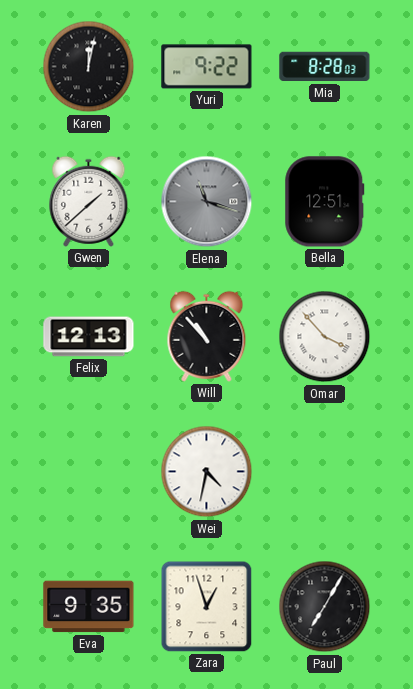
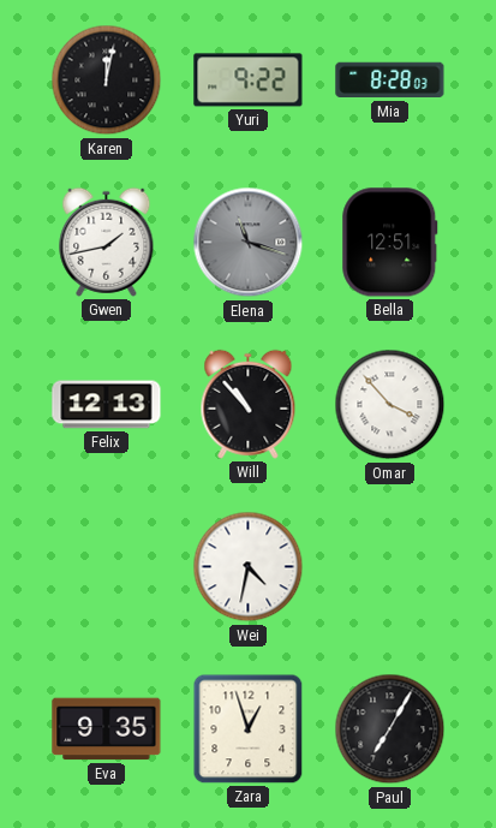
Gwen: 1:38 -> 1:43
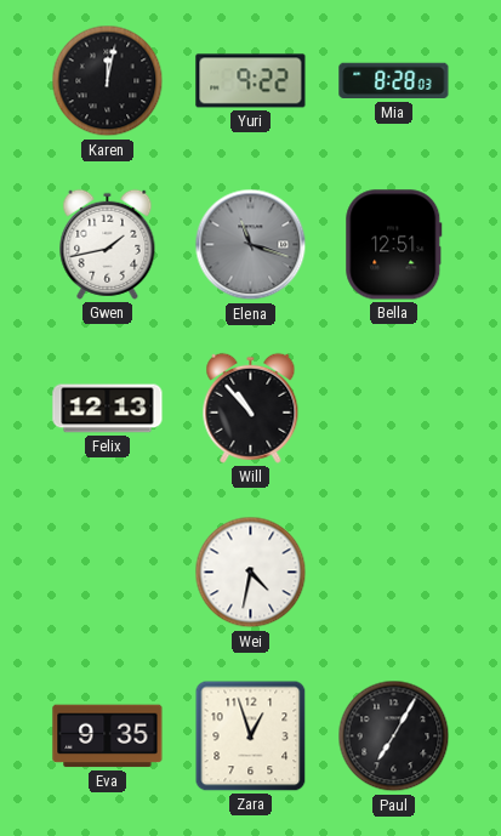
Omar: 3:53 -> none
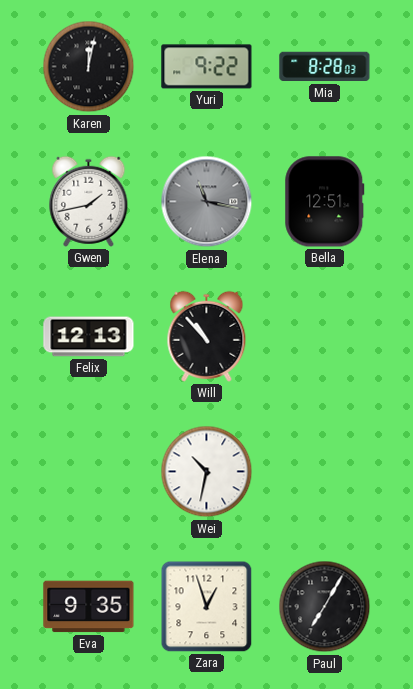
Elena: 11:18 -> 11:17
Wei: 4:32 -> 10:32
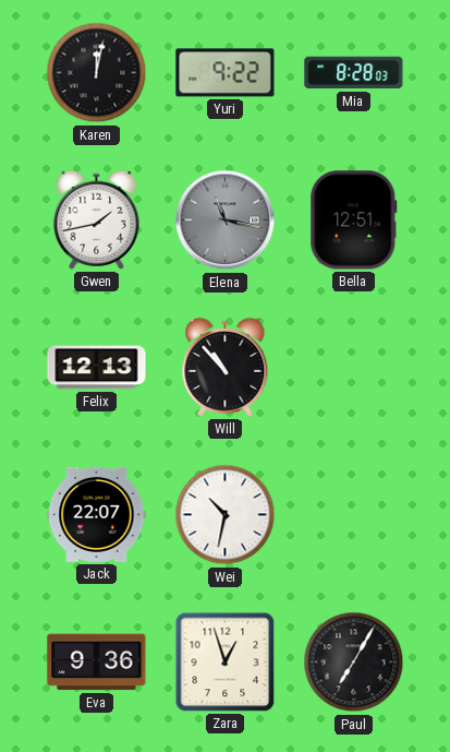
Jack: none -> 22:07
Eva: 9:35 -> 9:36
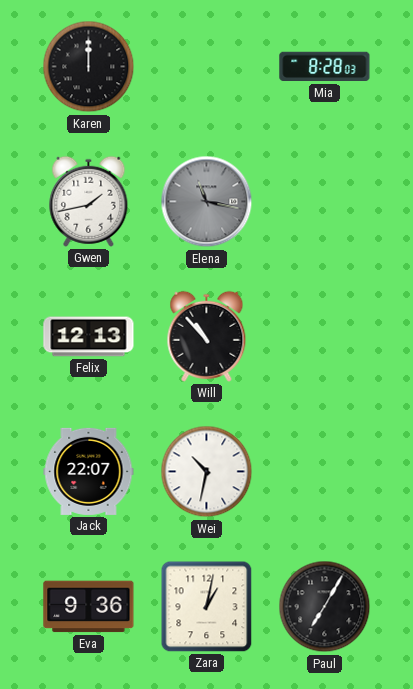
Karen: 12:02 -> 12:00
Yuri: 9:22 -> none
Bella: 12:51 -> none
Zara: 12:57 -> 1:02
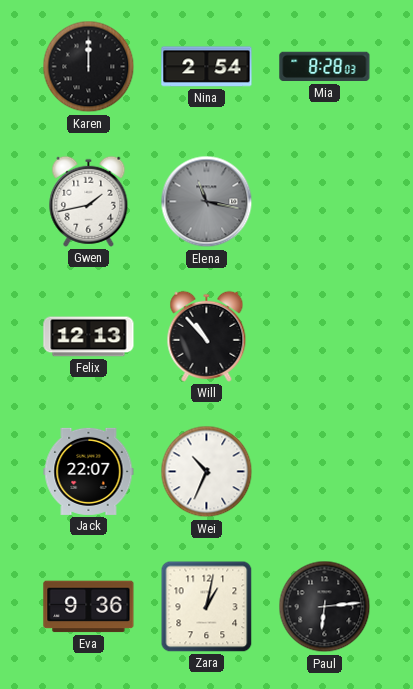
Nina: none -> 2:54
Wei: 10:32 -> 10:34
Paul: 7:05 -> 6:14
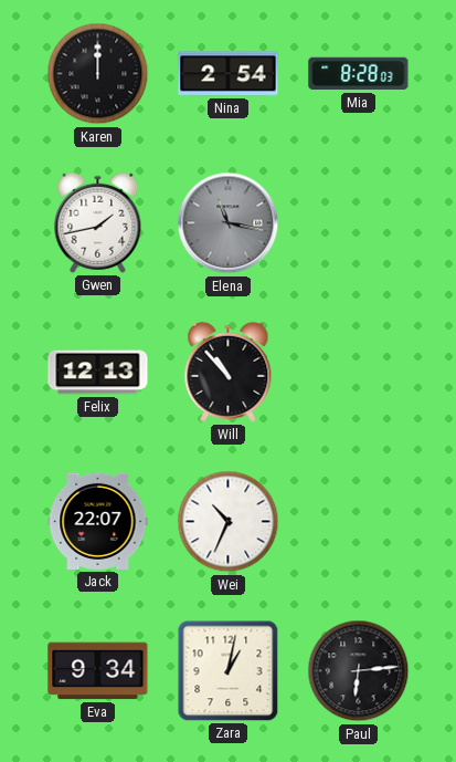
Eva: 9:36 -> 9:34
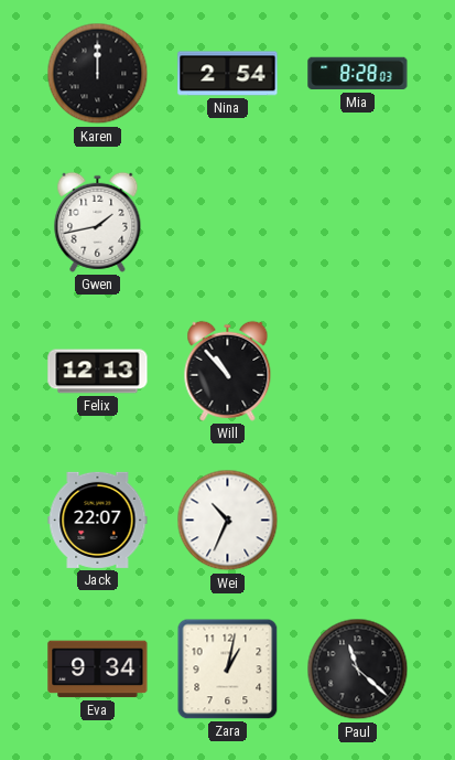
Elena: 11:17 -> none
Paul: 6:14 -> 11:22
